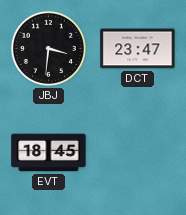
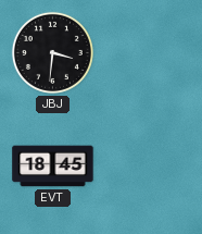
DCT: 23:47 -> none
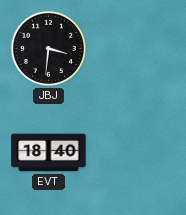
EVT: 18:45 -> 18:40
